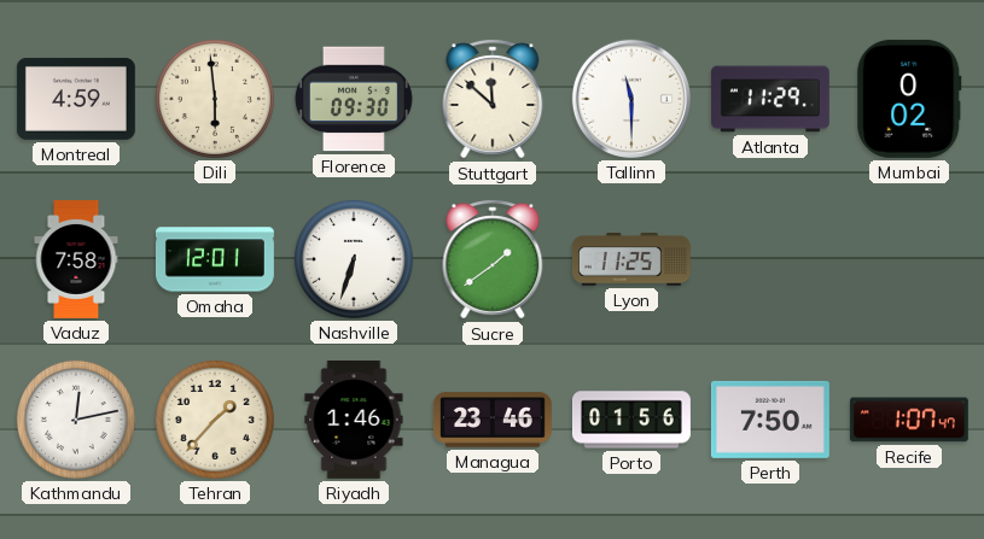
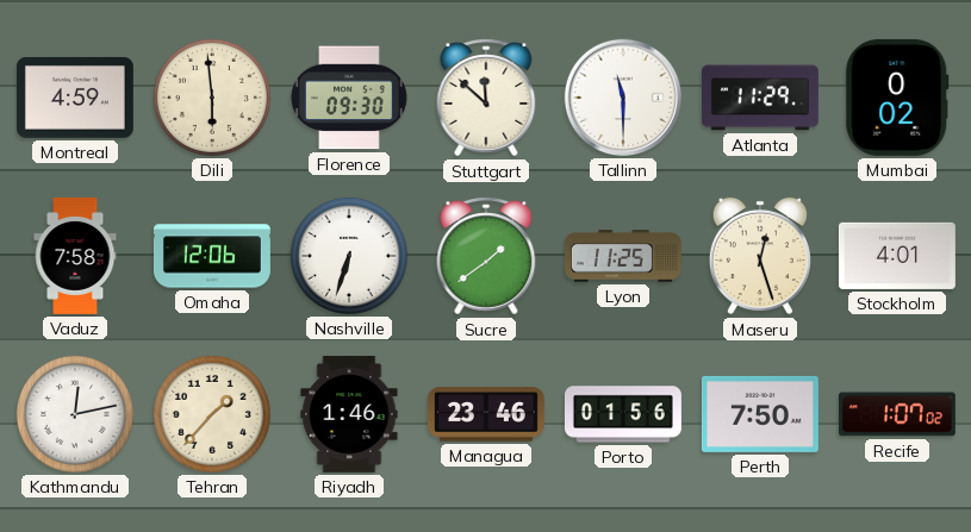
Omaha: 12:01 -> 12:06
Maseru: none -> 12:27
Stockholm: none -> 4:01
Recife: 1:07:47 -> 1:07:02
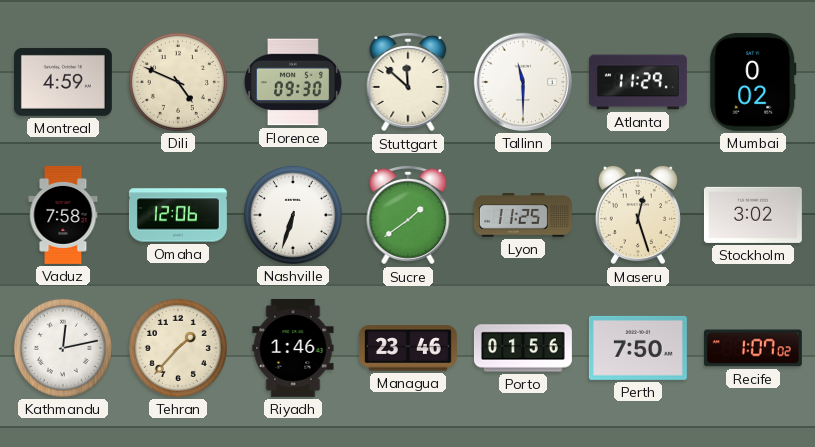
Dili: 5:59 -> 4:49
Stockholm: 4:01 -> 3:02
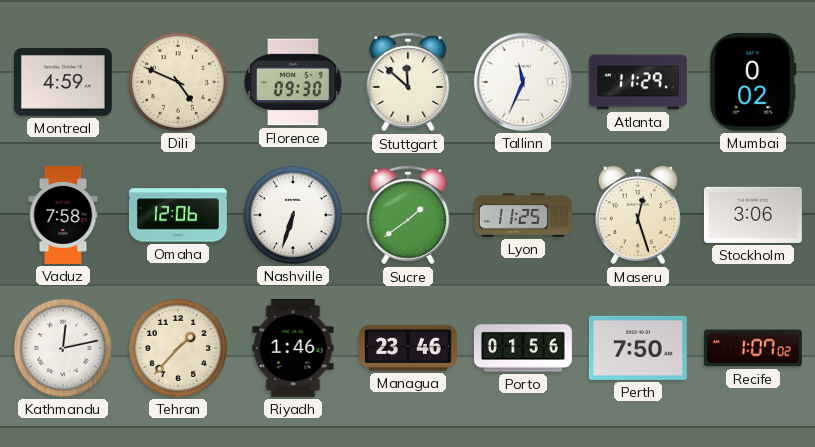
Tallinn: 11:30 -> 11:34
Stockholm: 3:02 -> 3:06
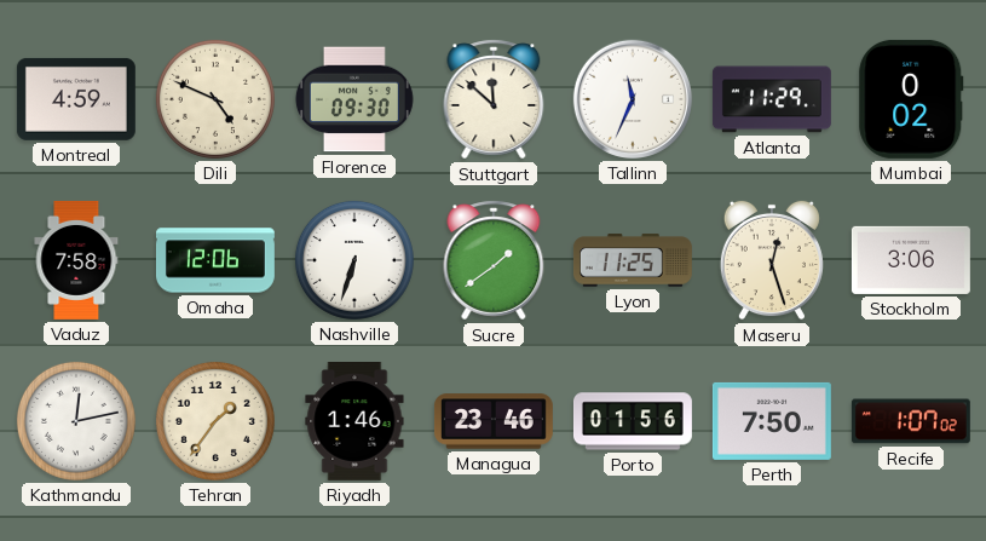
Tehran: 1:37 -> 1:36
